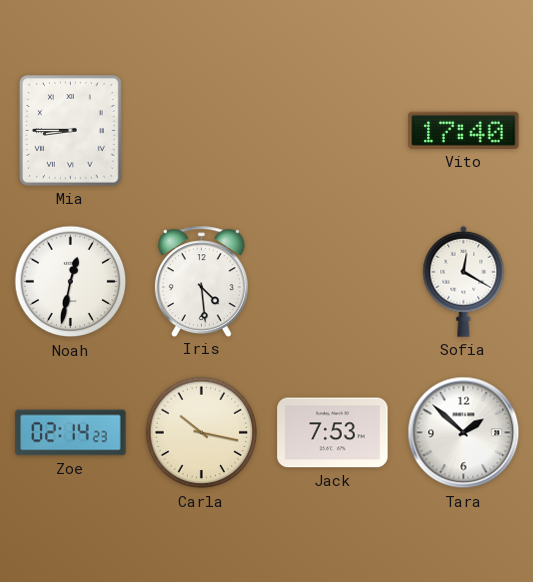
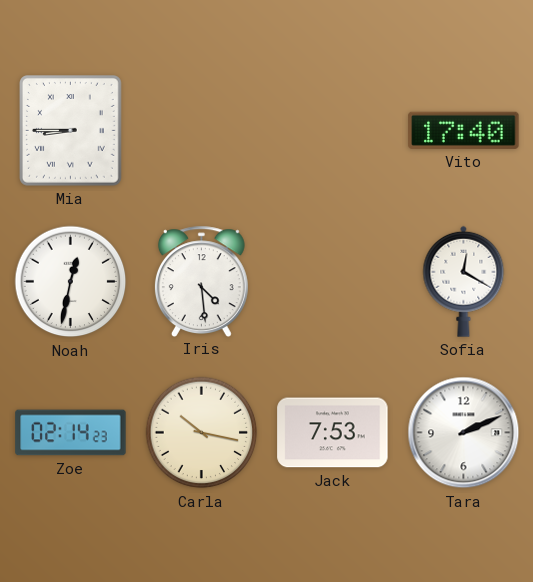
Tara: 1:52 -> 2:11
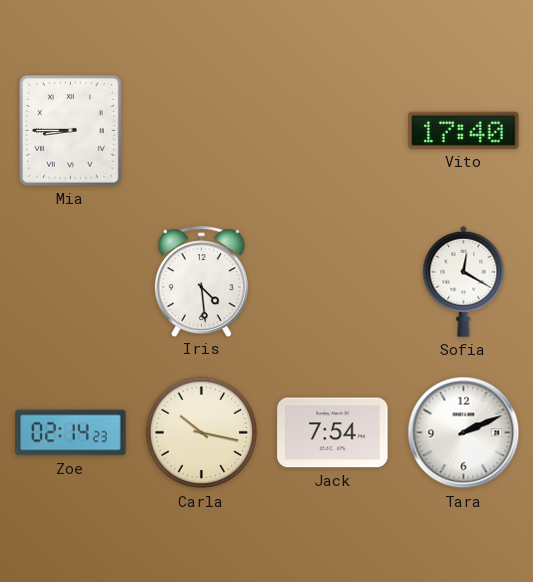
Noah: 12:32 -> none
Jack: 7:53 -> 7:54
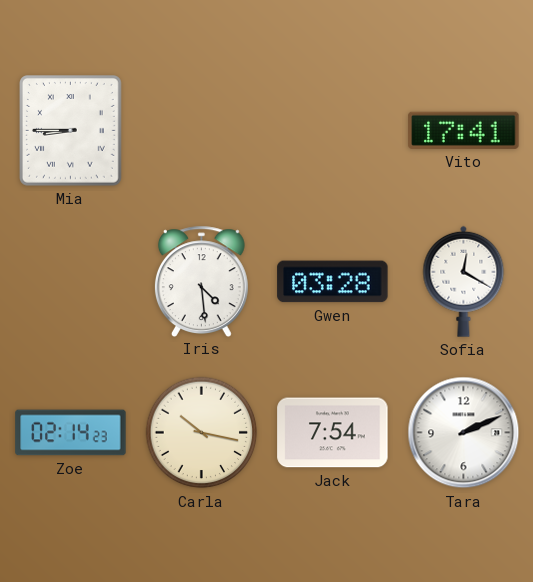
Vito: 17:40 -> 17:41
Gwen: none -> 03:28
